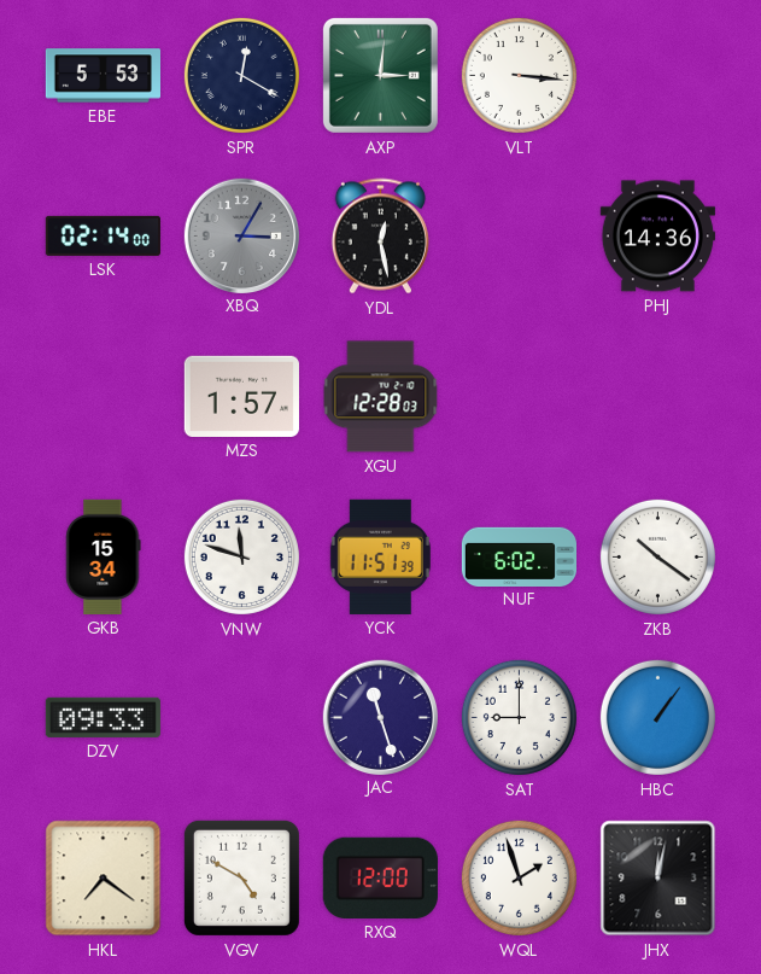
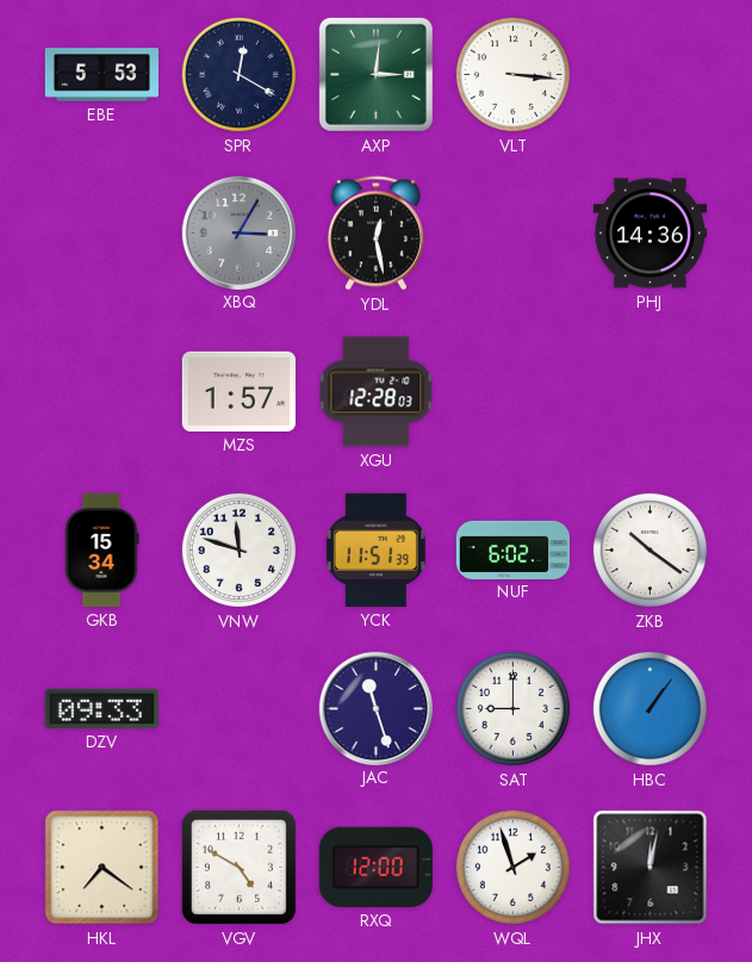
LSK: 02:14 -> none
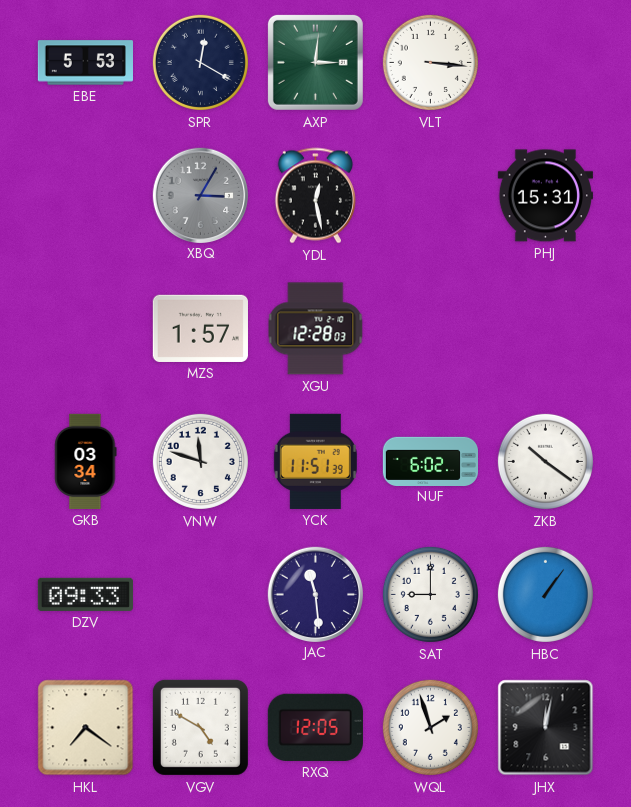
PHJ: 14:36 -> 15:31
GKB: 15:34 -> 03:34
JAC: 11:27 -> 11:29
RXQ: 12:00 -> 12:05
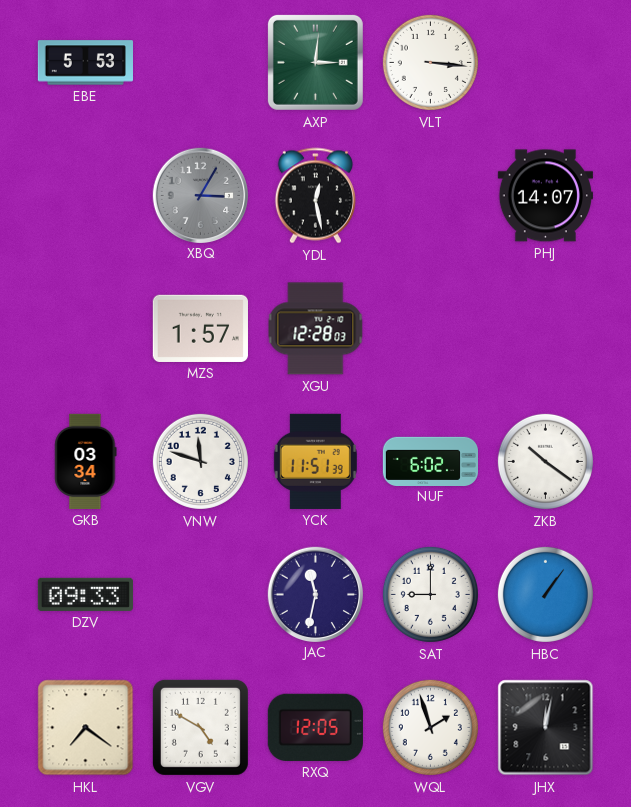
SPR: 12:20 -> none
PHJ: 15:31 -> 14:07
JAC: 11:29 -> 11:32
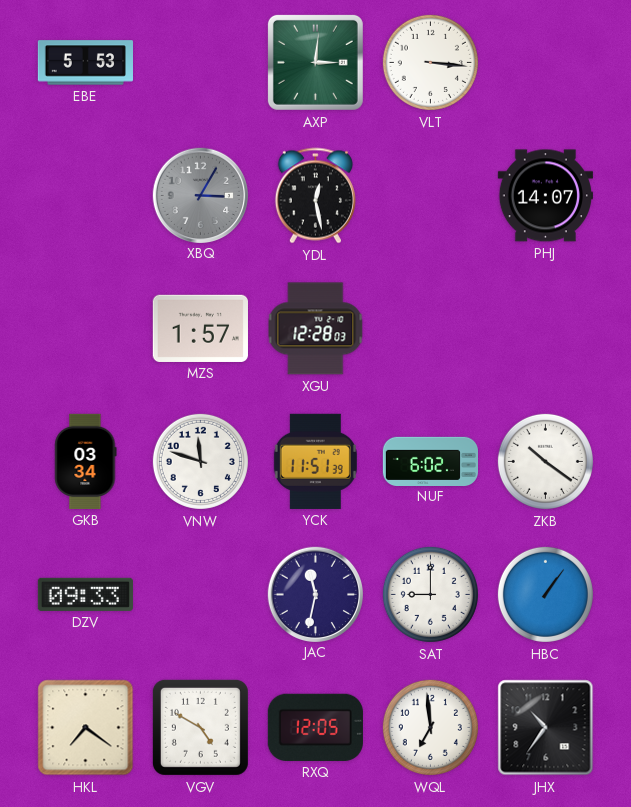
WQL: 1:57 -> 6:59
JHX: 12:02 -> 10:36
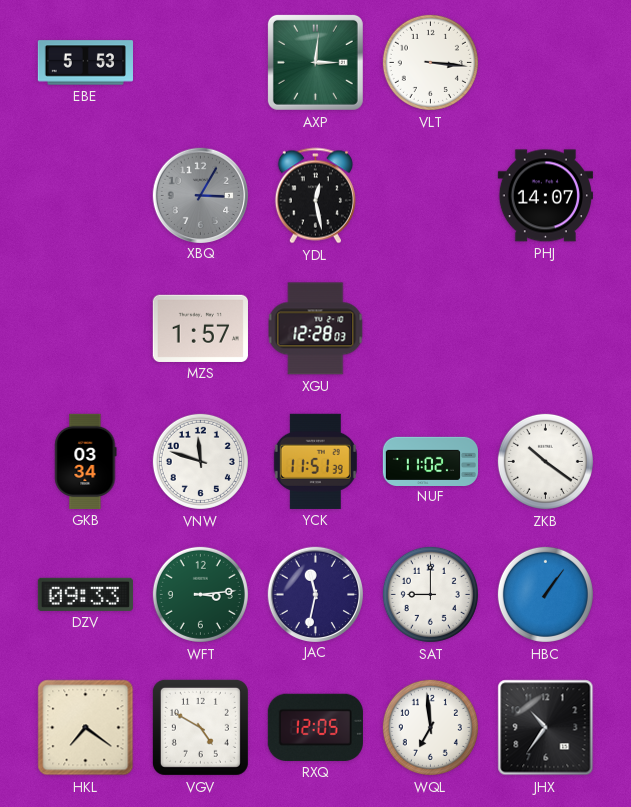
NUF: 6:02 -> 11:02
WFT: none -> 3:14
